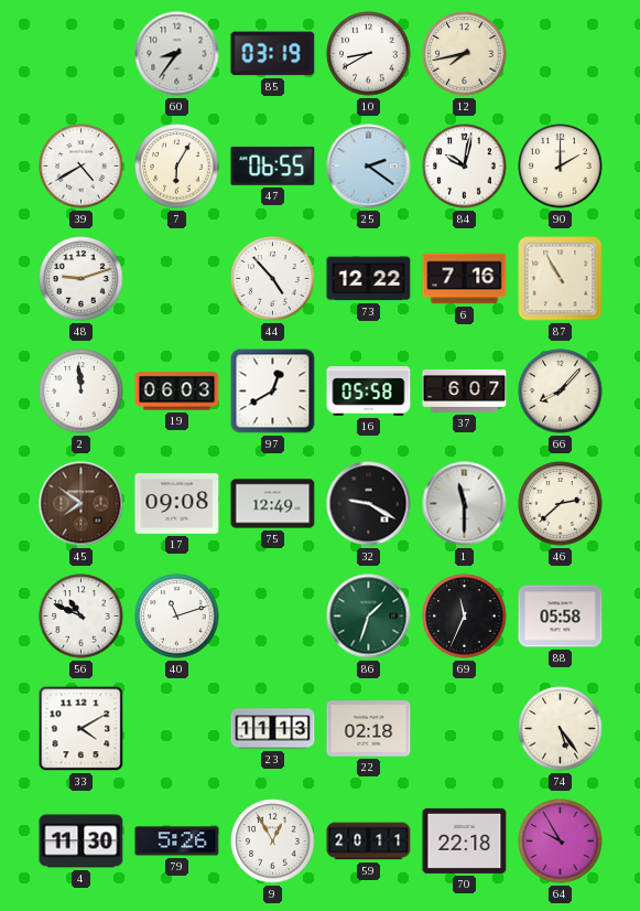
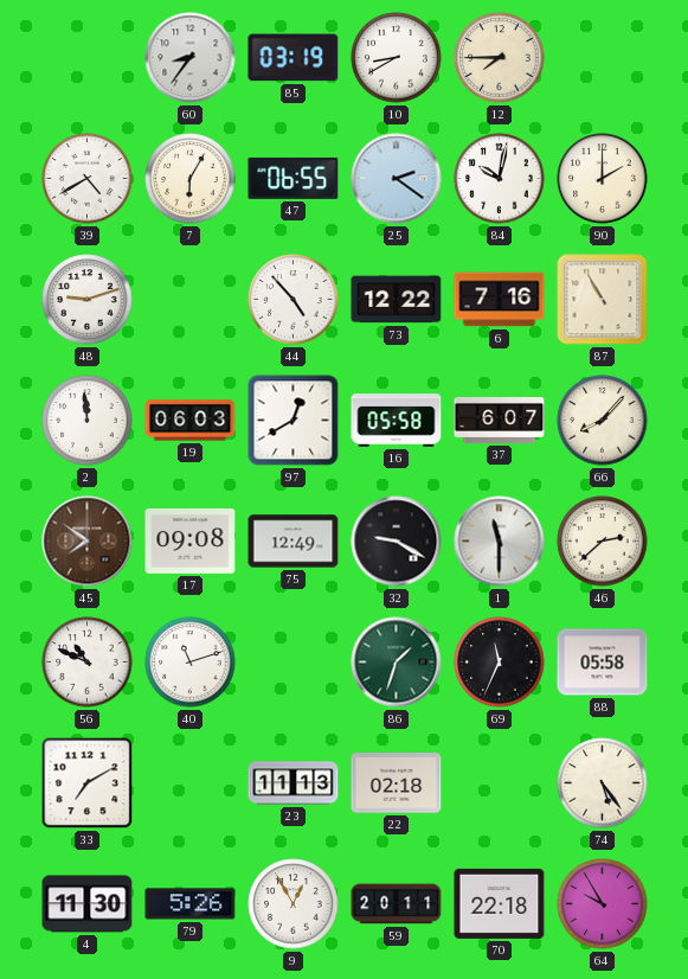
12: 7:43 -> 7:45
33: 4:10 -> 7:10
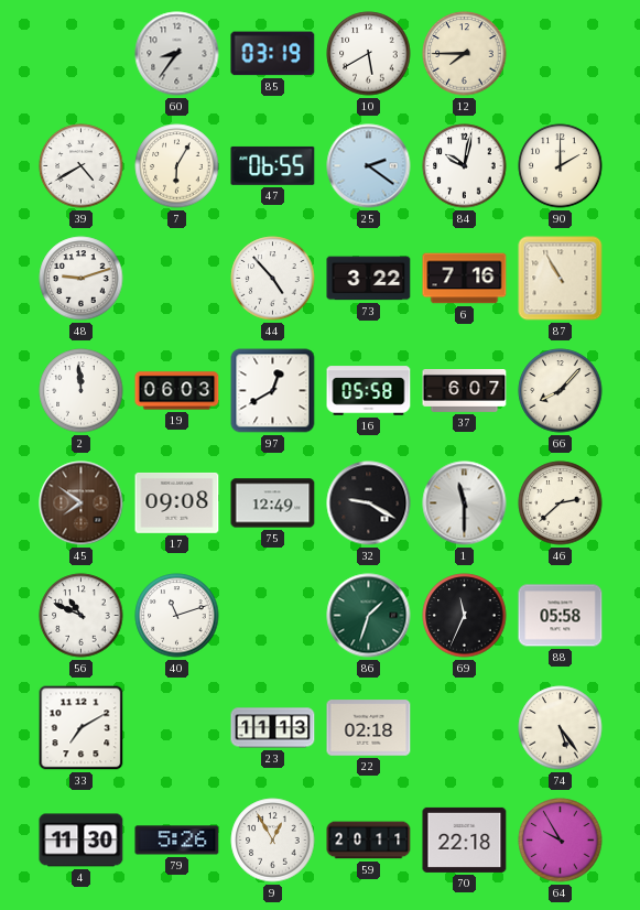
10: 8:40 -> 5:40
73: 12:22 -> 3:22
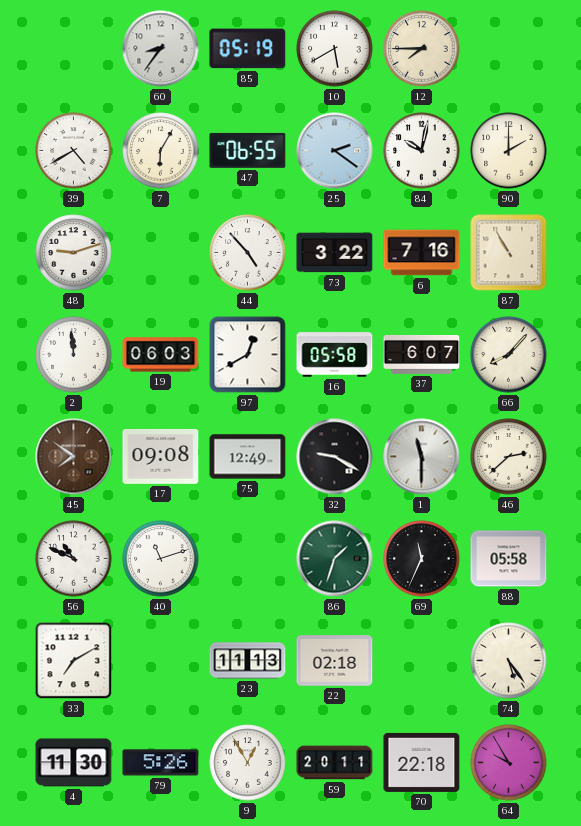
85: 03:19 -> 05:19
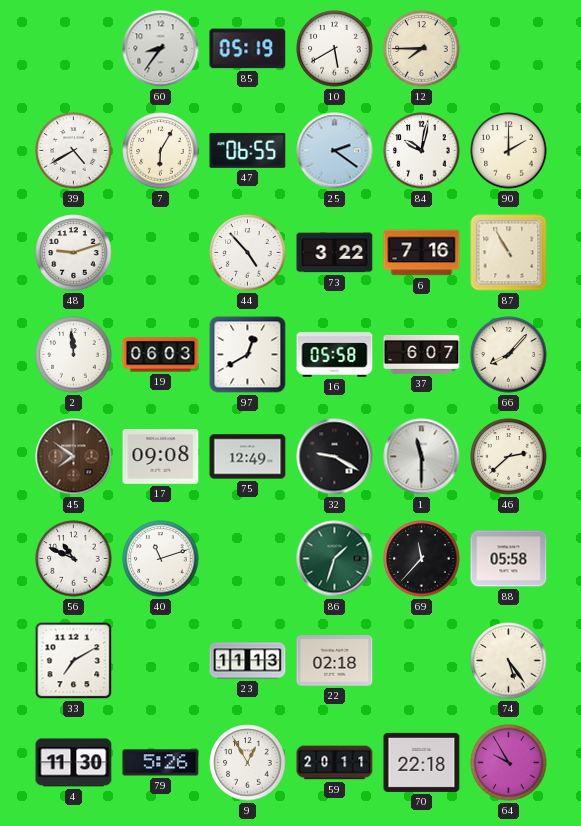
69: 11:34 -> 11:37
